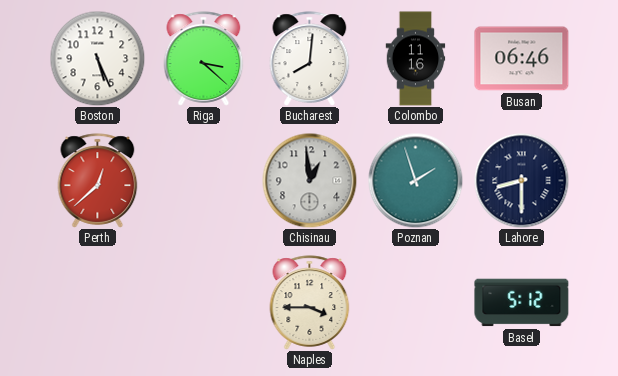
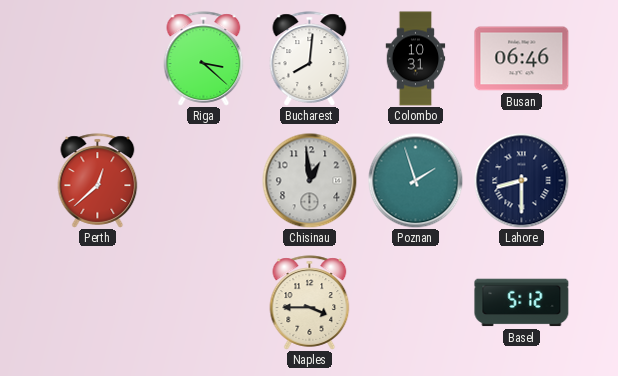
Boston: 5:26 -> none
Colombo: 11:16 -> 10:31
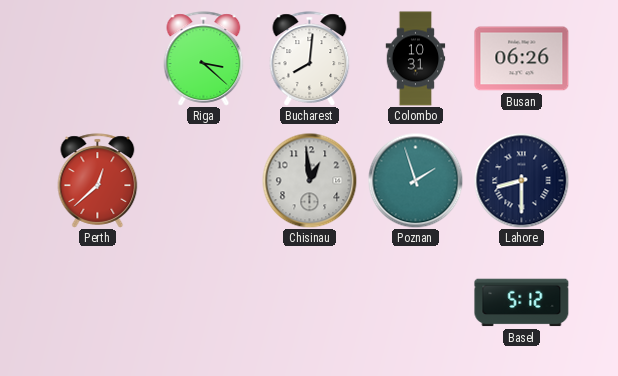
Busan: 06:46 -> 06:26
Naples: 3:45 -> none
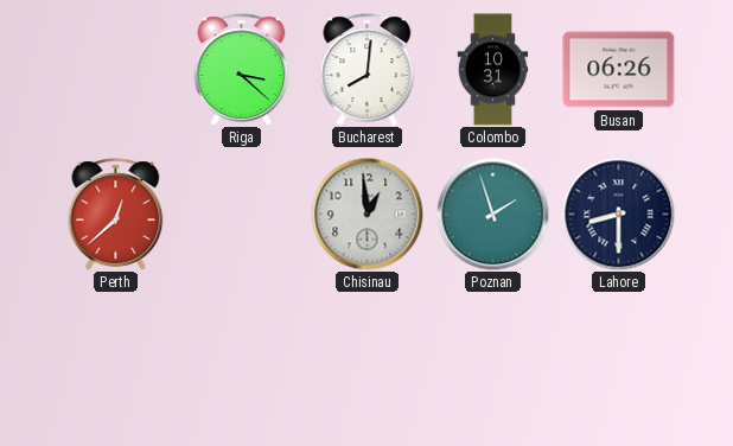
Basel: 5:12 -> none
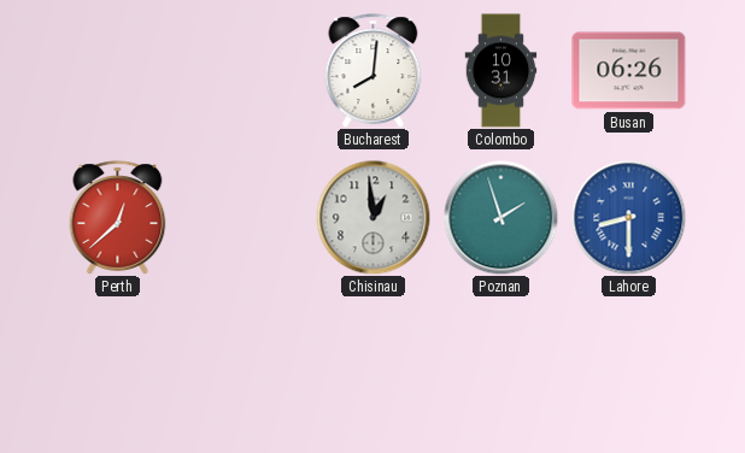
Riga: 3:22 -> none
Lahore dial: navy -> blue
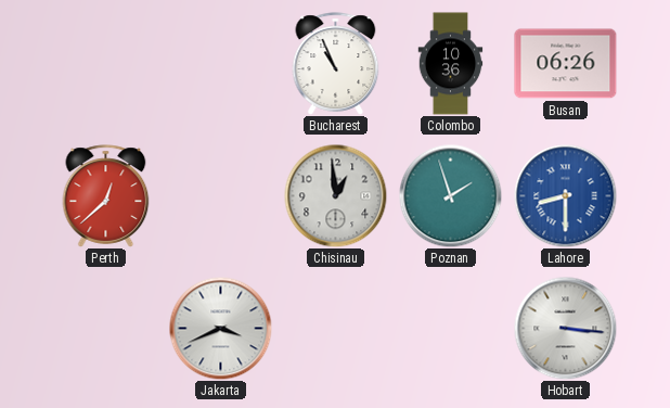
Bucharest: 8:01 -> 10:56
Colombo: 10:31 -> 10:36
Jakarta: none -> 3:41
Hobart: none -> 3:16
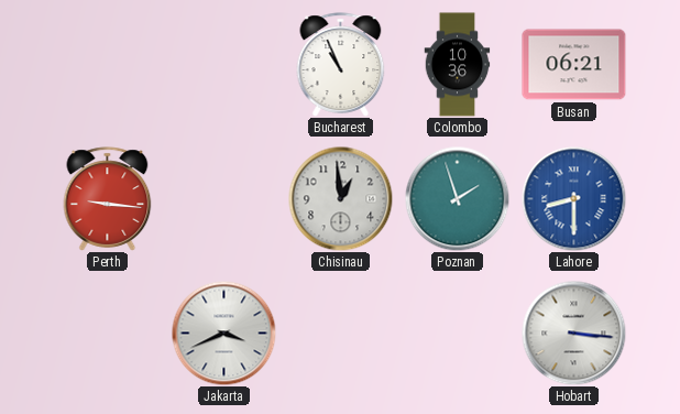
Busan: 06:26 -> 06:21
Perth: 12:38 -> 9:16
